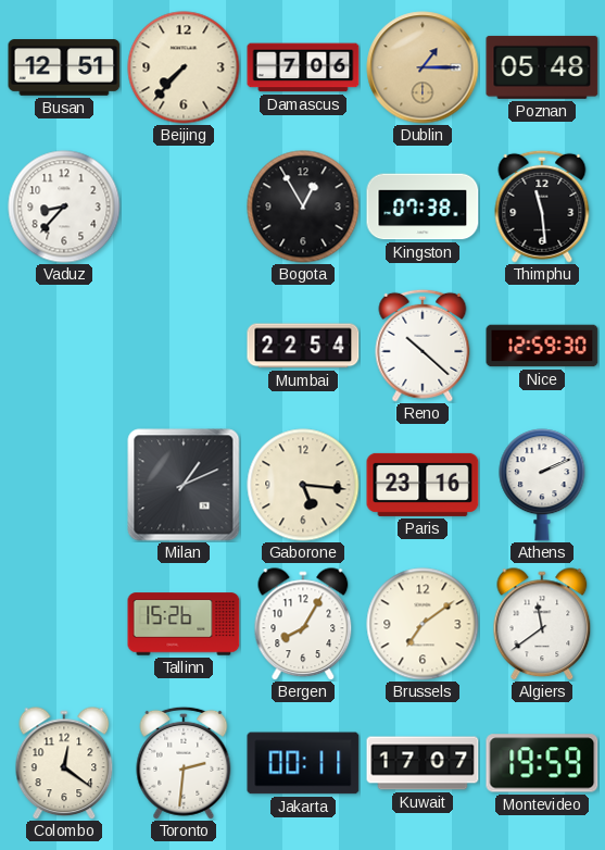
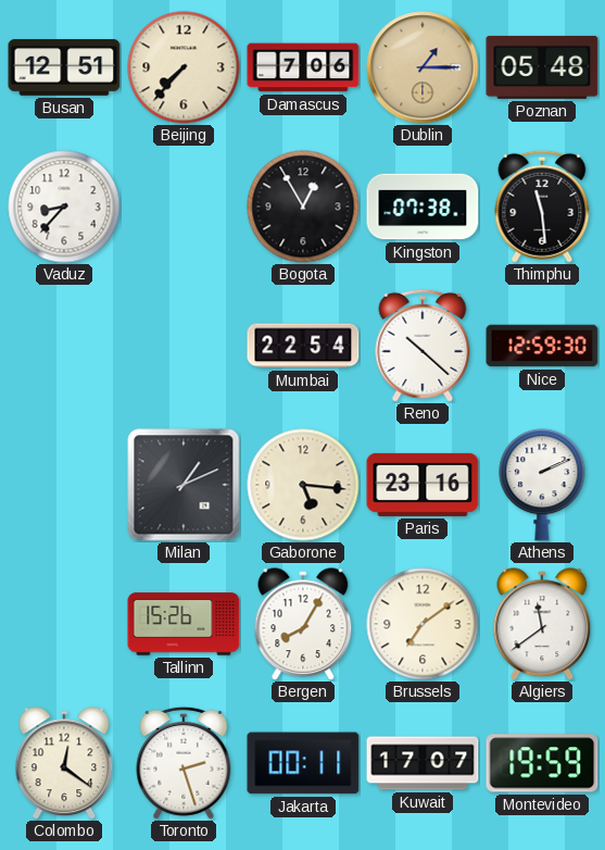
Toronto: 2:31 -> 2:27
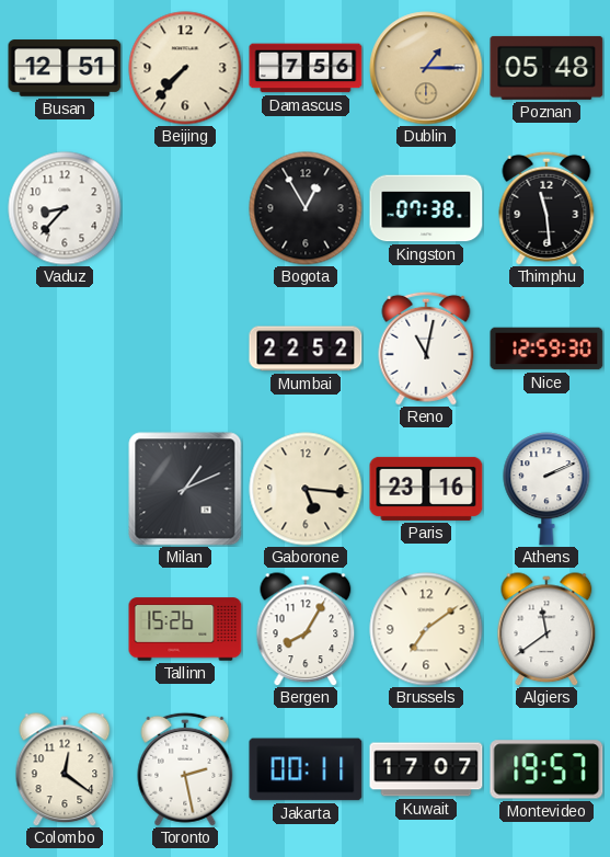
Damascus: 7:06 -> 7:56
Mumbai: 22:54 -> 22:52
Reno: 10:22 -> 11:02
Toronto: 2:27 -> 2:28
Montevideo: 19:59 -> 19:57
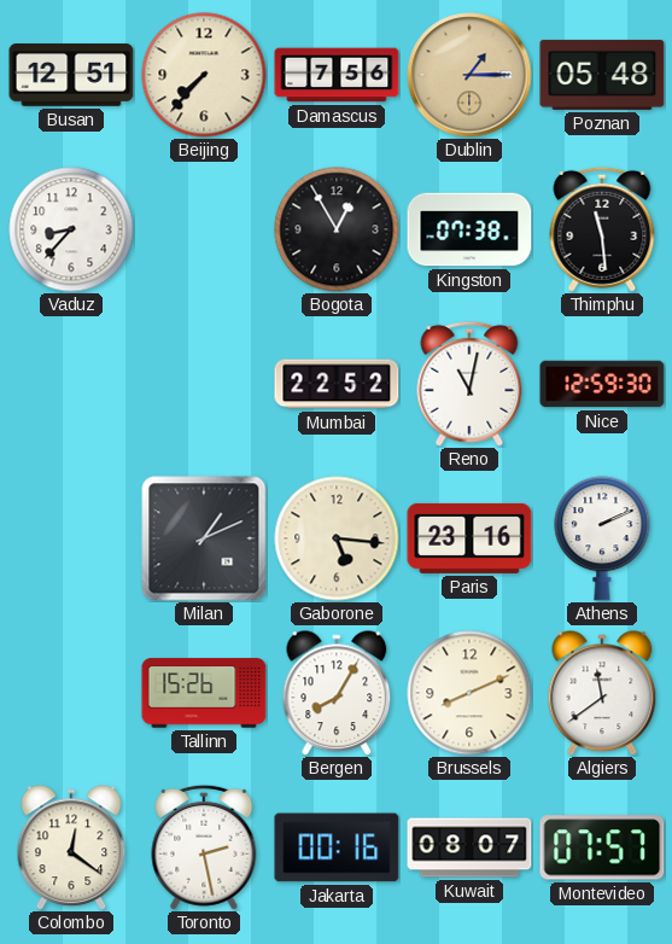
Brussels: 7:09 -> 8:11
Jakarta: 00:11 -> 00:16
Kuwait: 17:07 -> 08:07
Montevideo: 19:57 -> 07:57
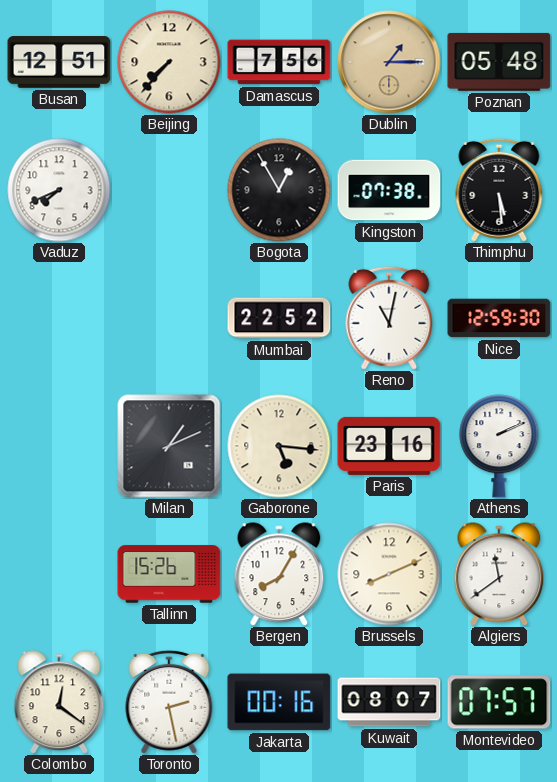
Vaduz: 8:37 -> 7:41
Thimphu: 11:29 -> 5:29
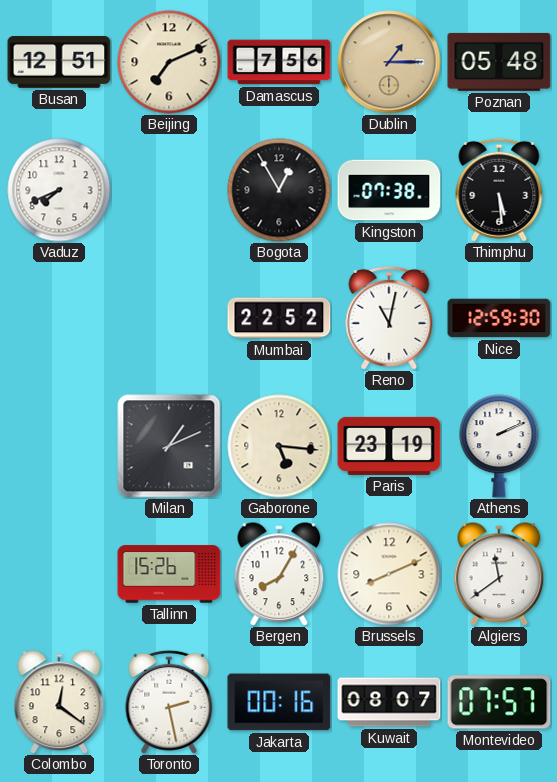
Beijing: 7:37 -> 7:11
Paris: 23:16 -> 23:19
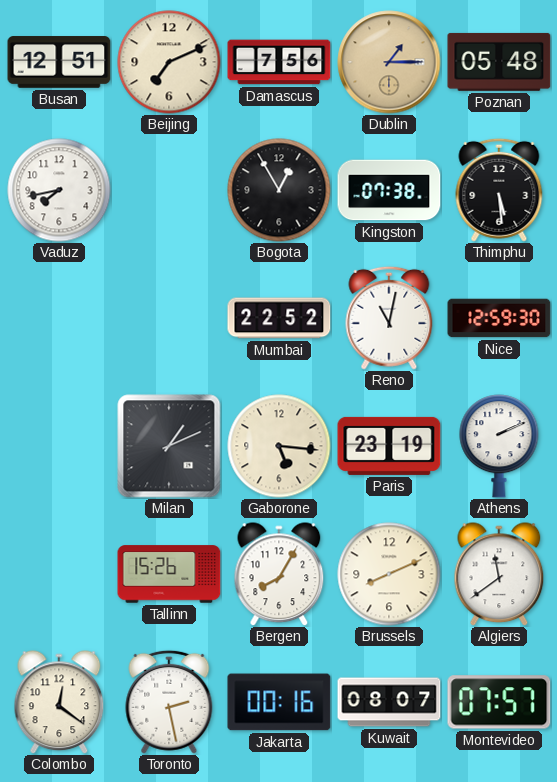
Vaduz: 7:41 -> 7:43
